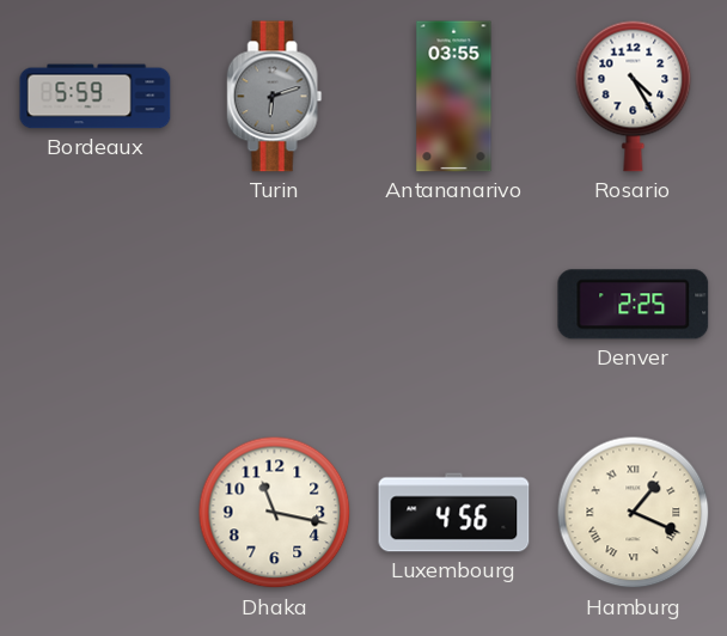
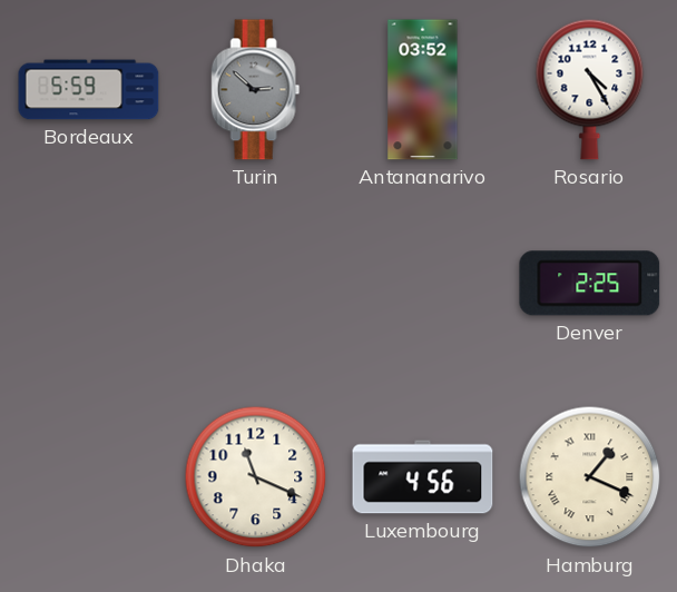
Turin: 6:12 -> 2:52
Antananarivo: 03:55 -> 03:52
Dhaka: 11:17 -> 11:19
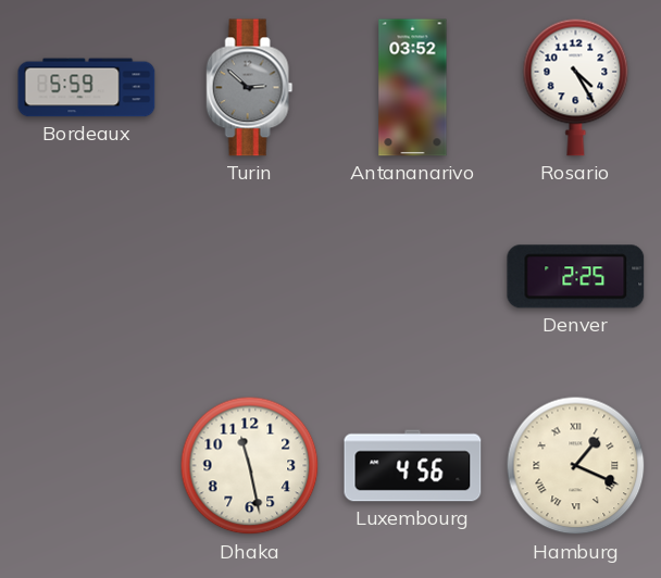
Dhaka: 11:19 -> 11:28
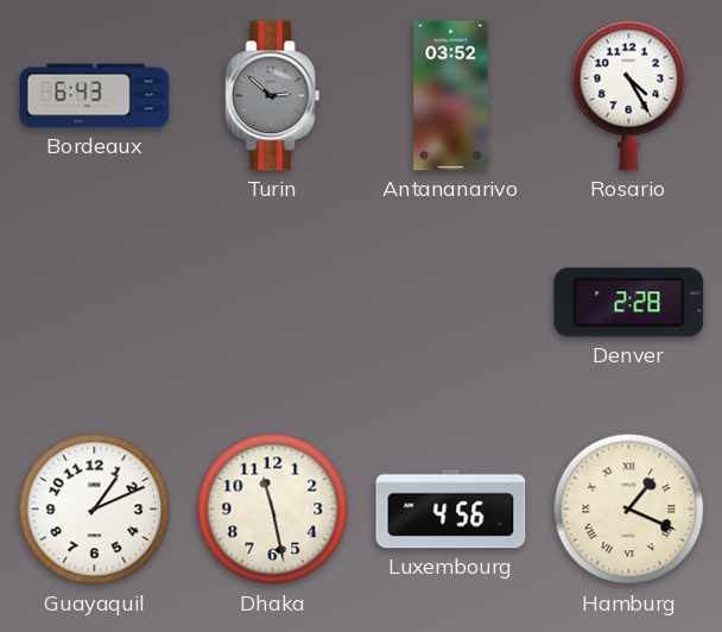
Bordeaux: 5:59 -> 6:43
Denver: 2:25 -> 2:28
Guayaquil: none -> 1:11
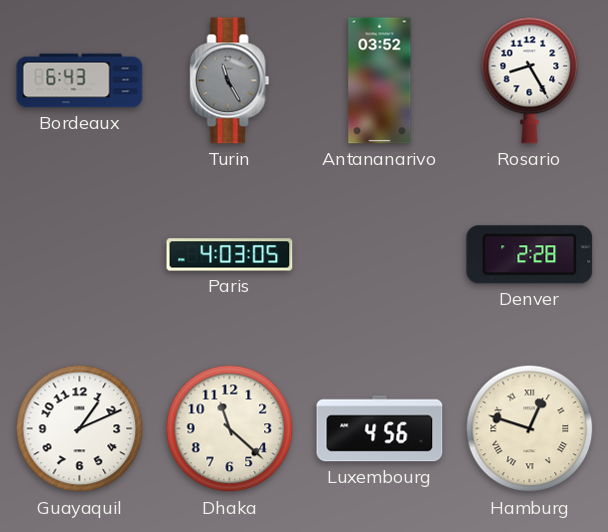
Turin: 2:52 -> 11:25
Rosario: 4:25 -> 8:25
Paris: none -> 4:03
Dhaka: 11:28 -> 11:22
Hamburg: 1:19 -> 12:48
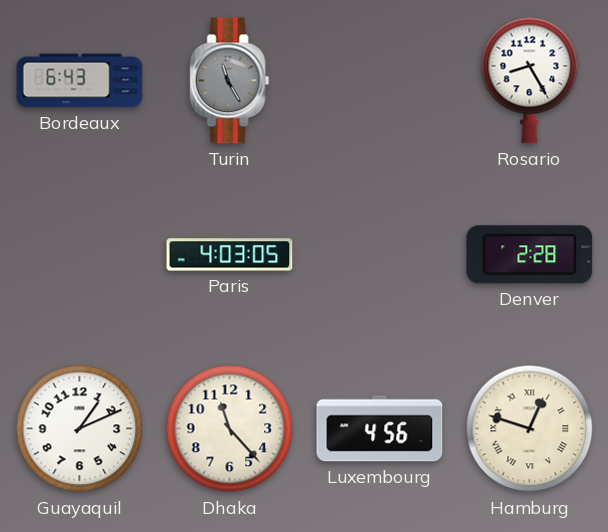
Antananarivo: 03:52 -> none
Dhaka: 11:22 -> 11:23
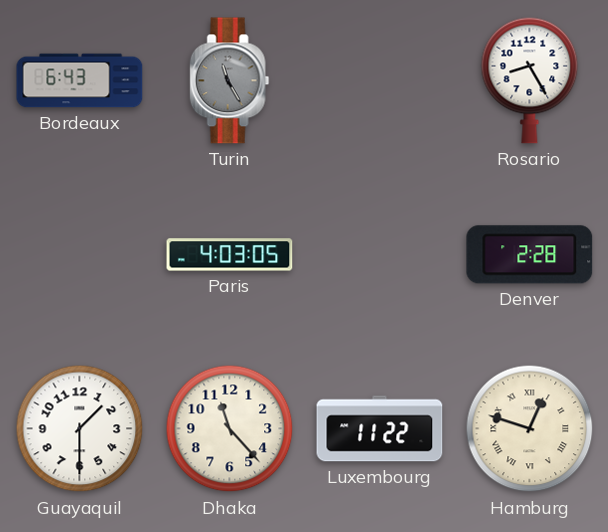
Guayaquil: 1:11 -> 1:30
Luxembourg: 4:56 -> 11:22
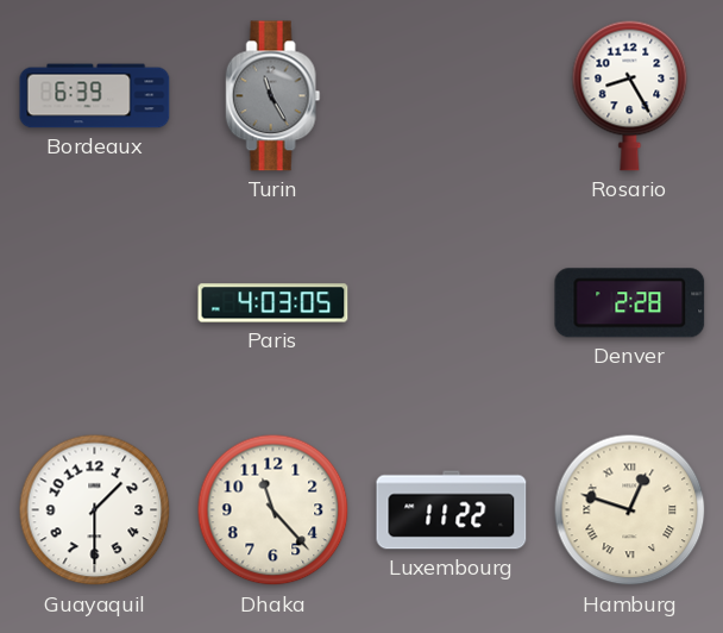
Bordeaux: 6:43 -> 6:39
